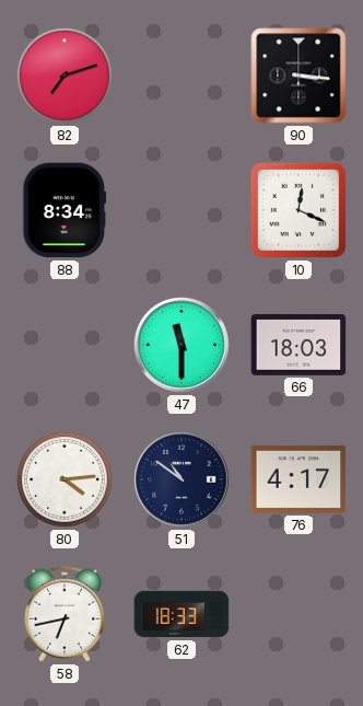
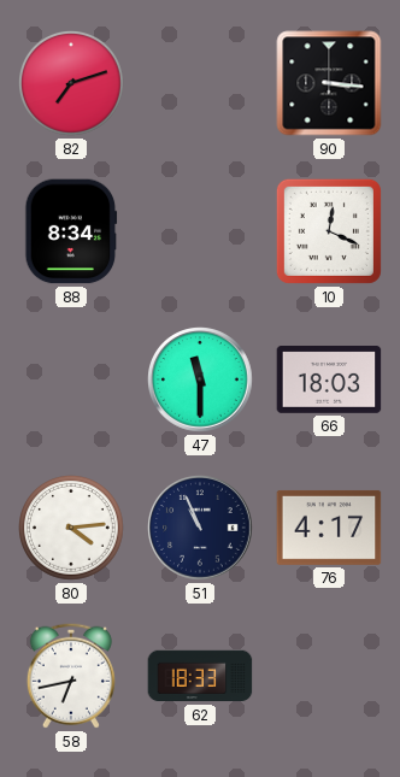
51: 10:51 -> 10:56
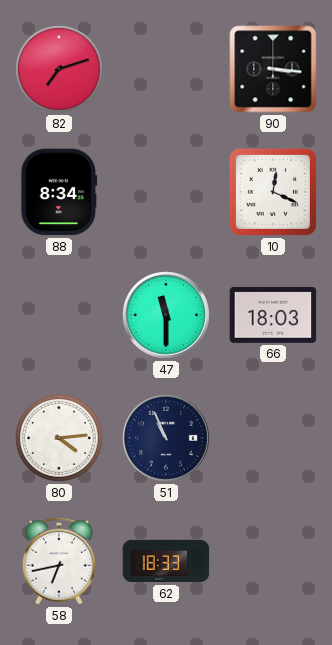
76: 4:17 -> none
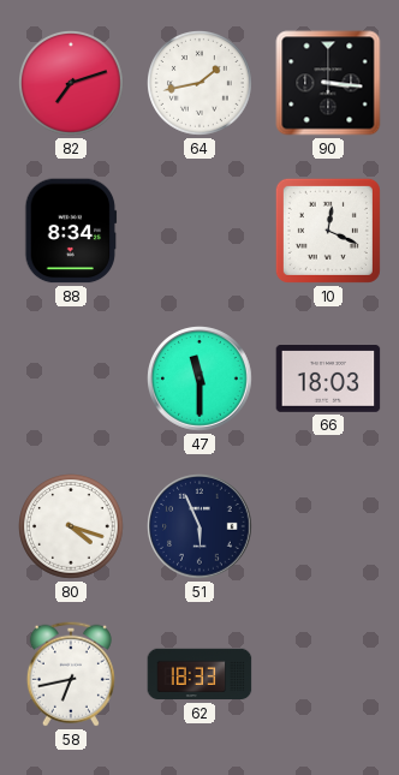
64: none -> 1:43
80: 4:14 -> 4:18
51: 10:56 -> 5:56
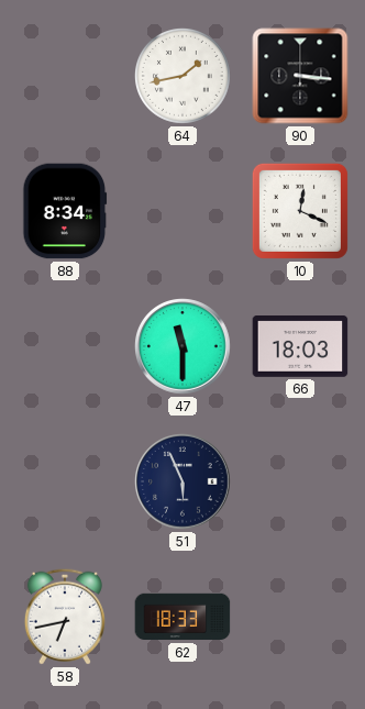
82: 7:12 -> none
80: 4:18 -> none
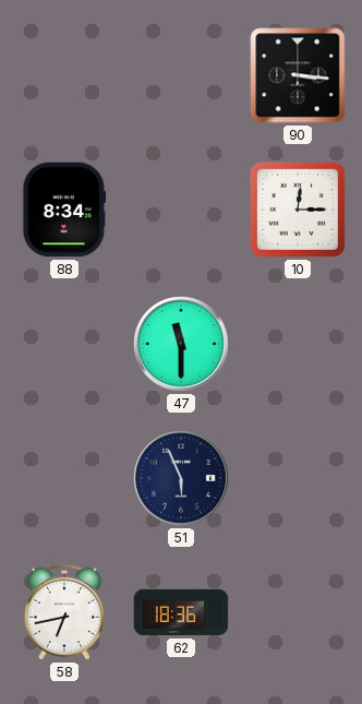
64: 1:43 -> none
10: 12:19 -> 12:15
66: 18:03 -> none
62: 18:33 -> 18:36
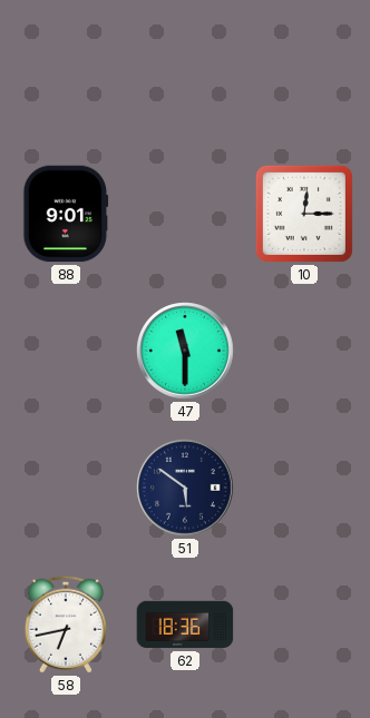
90: 3:16 -> none
88: 8:34 -> 9:01
51: 5:56 -> 5:51
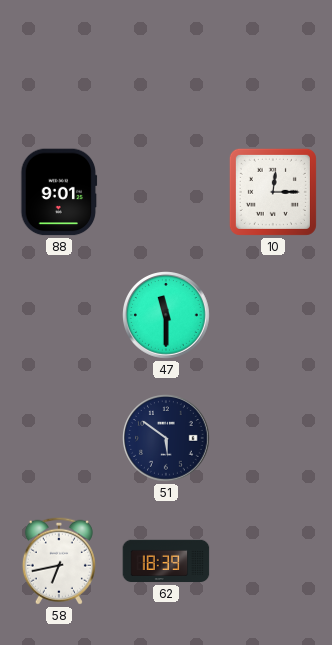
62: 18:36 -> 18:39
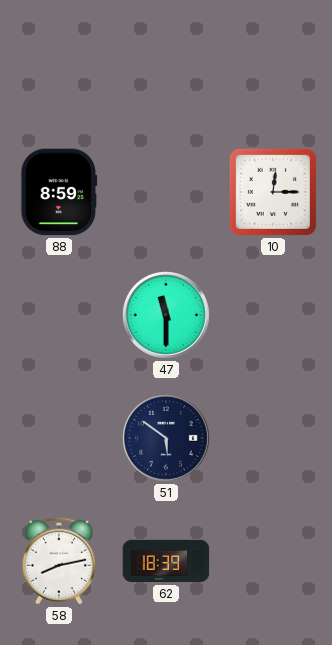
88: 9:01 -> 8:59
58: 6:43 -> 8:13
